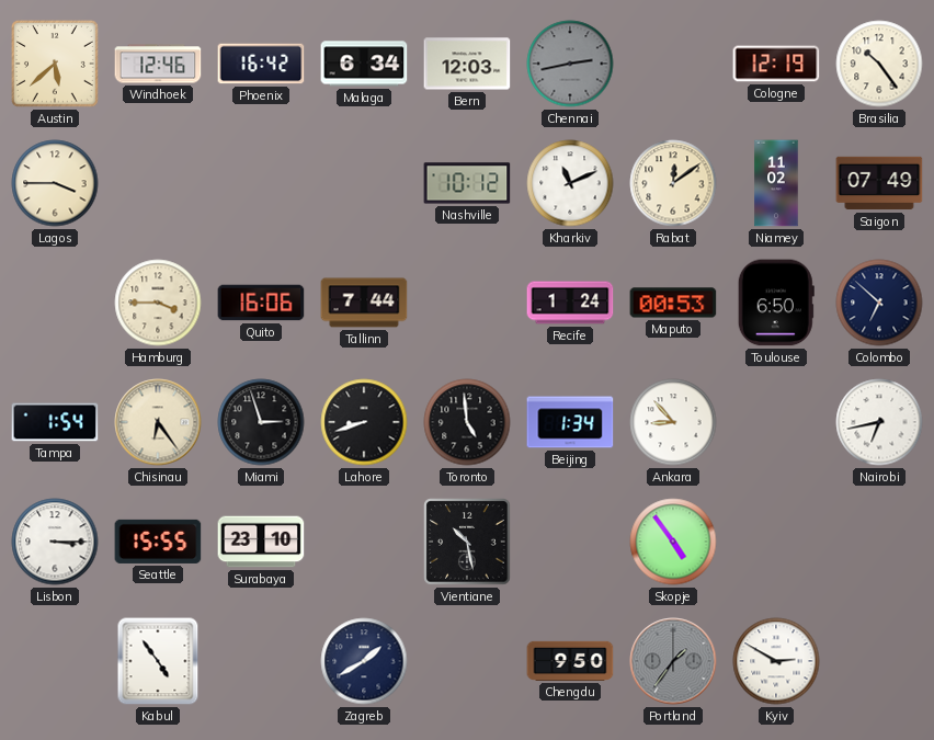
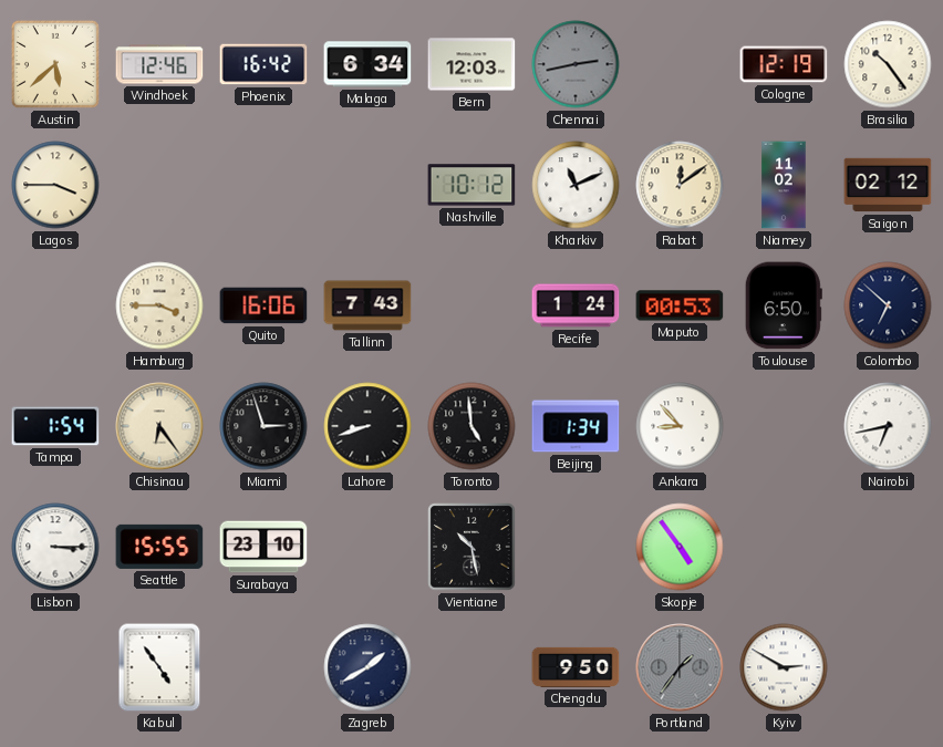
Saigon: 07:49 -> 02:12
Tallinn: 7:44 -> 7:43
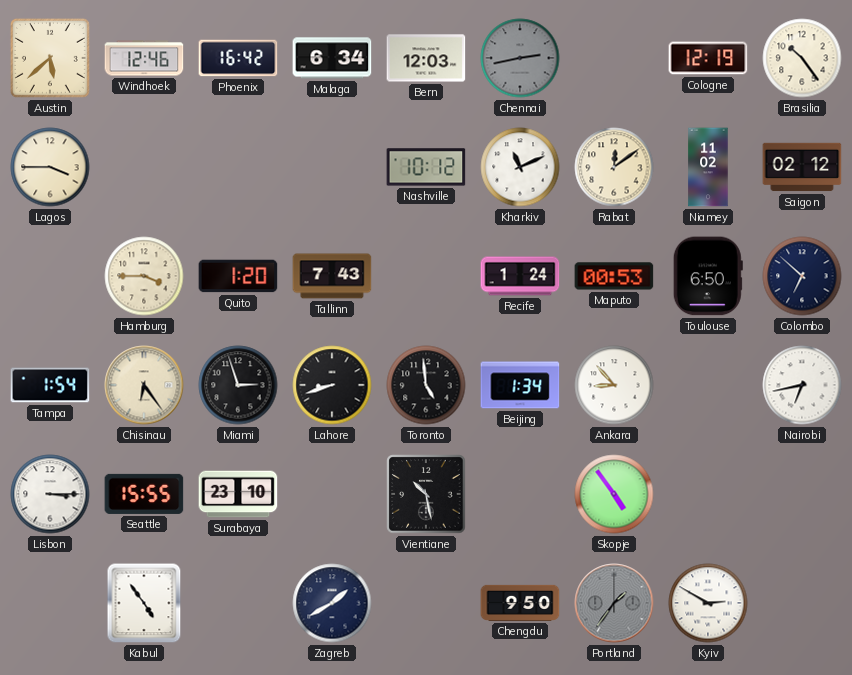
Quito: 16:06 -> 1:20
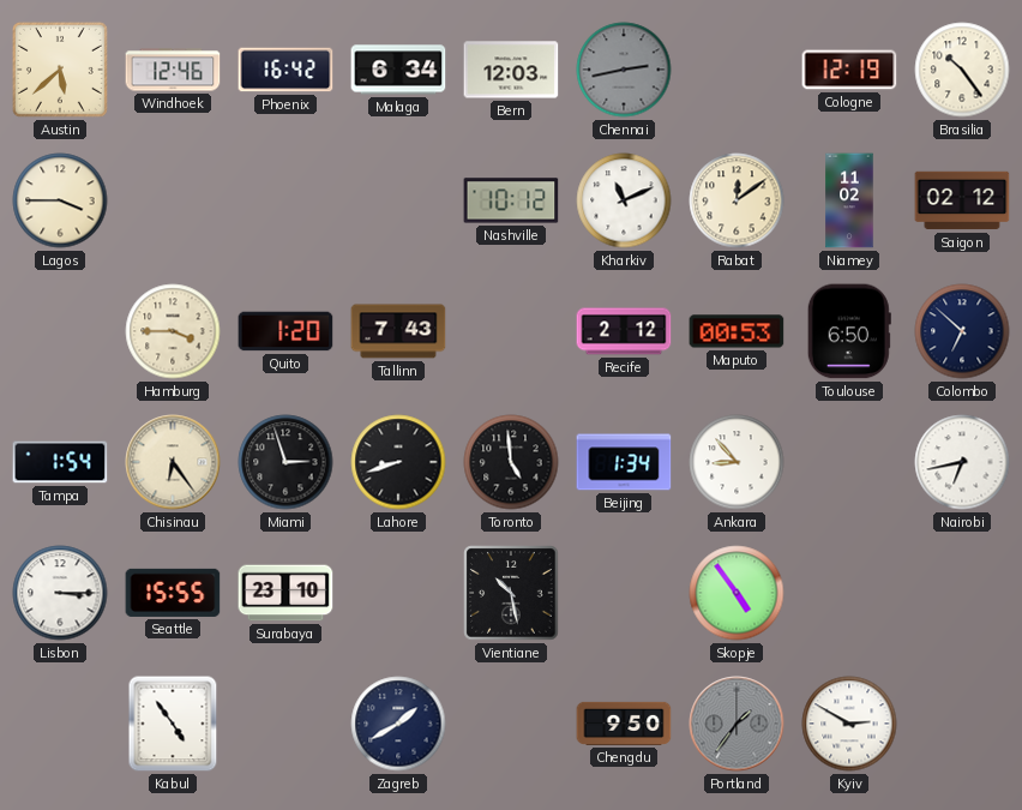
Recife: 1:24 -> 2:12
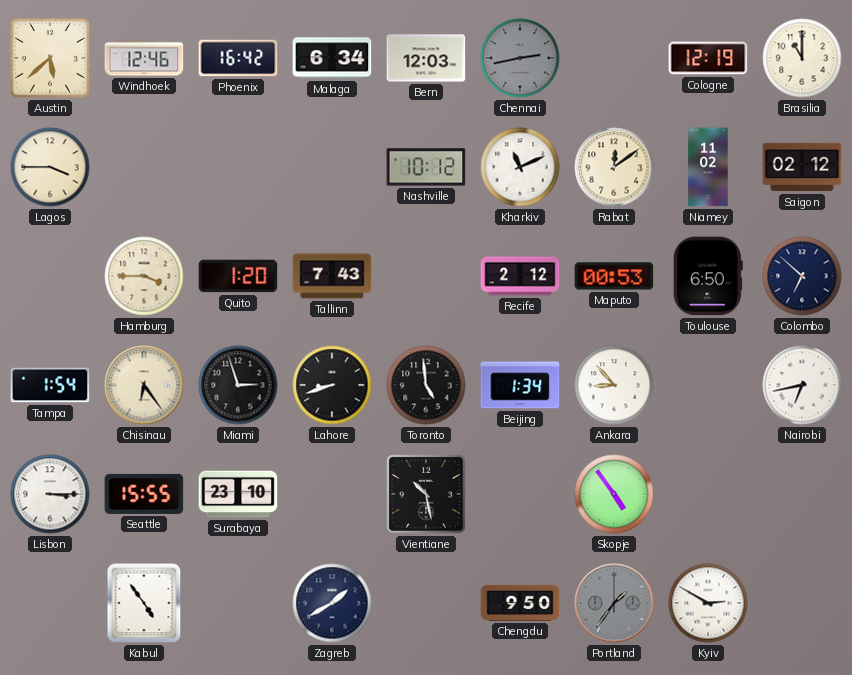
Brasilia: 10:24 -> 11:00
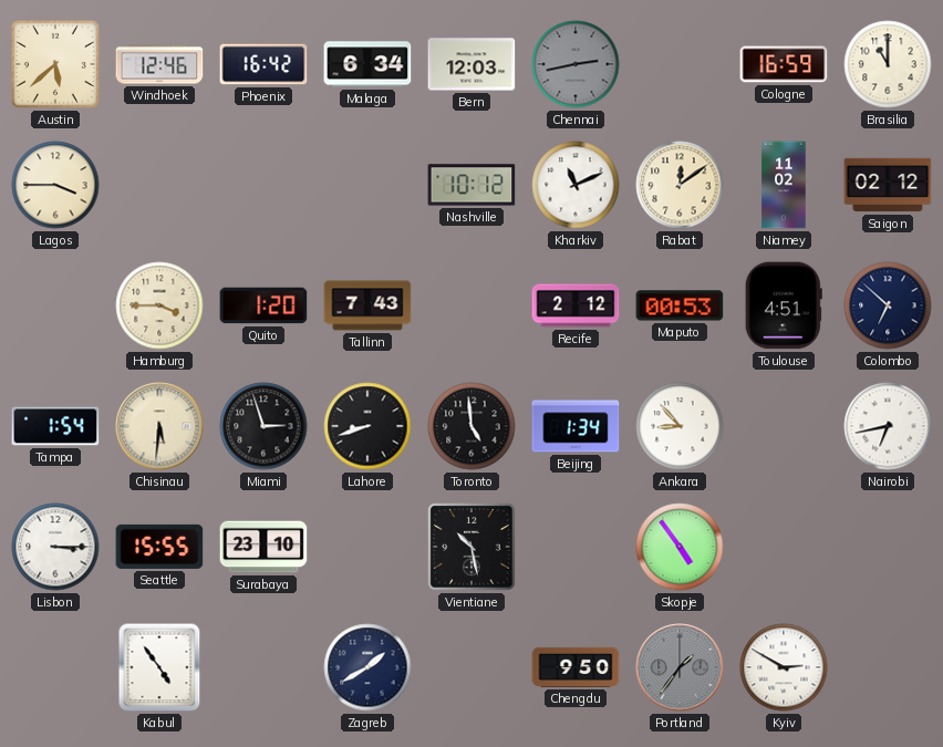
Cologne: 12:19 -> 16:59
Toulouse: 6:50 -> 4:51
Chisinau: 6:24 -> 5:31
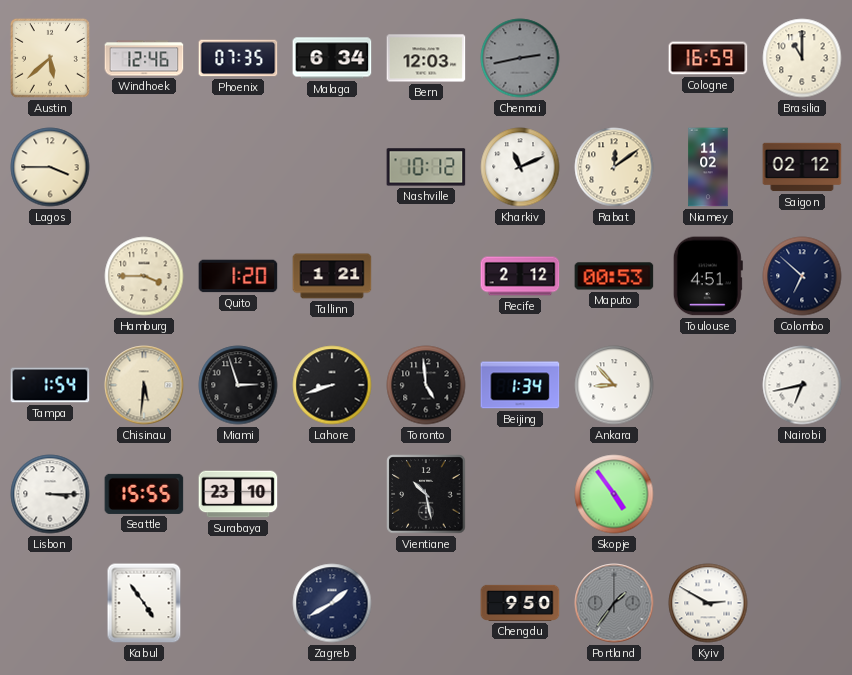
Phoenix: 16:42 -> 07:35
Tallinn: 7:43 -> 1:21
